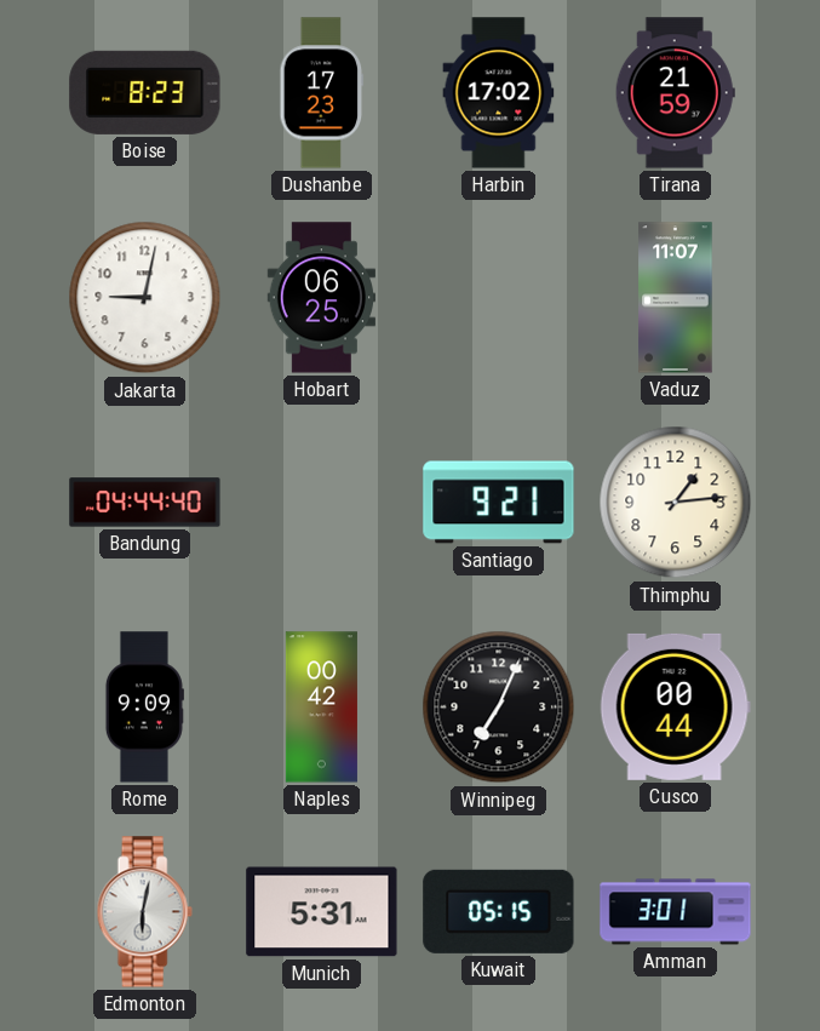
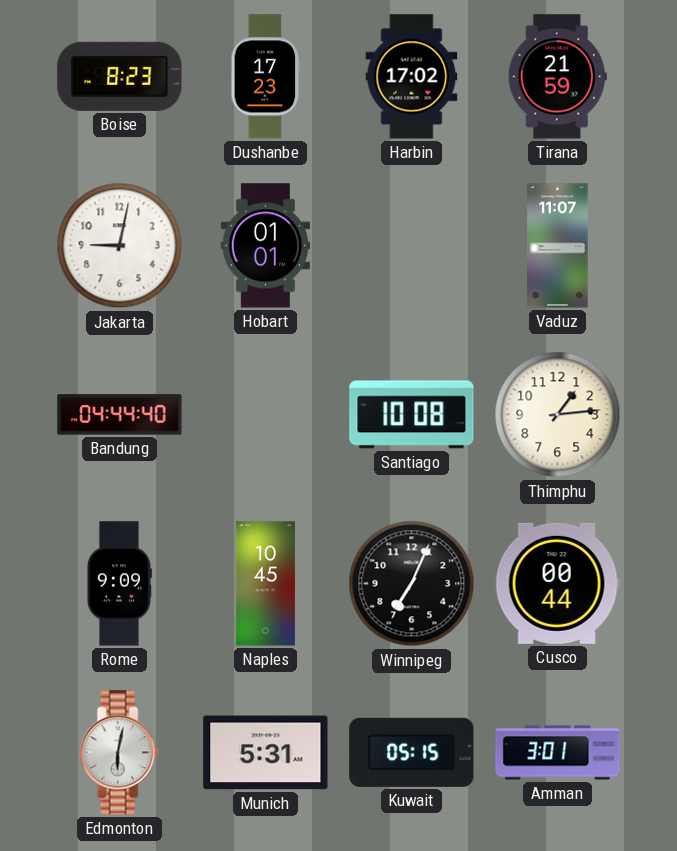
Hobart: 06:25 -> 01:01
Santiago: 9:21 -> 10:08
Naples: 00:42 -> 10:45
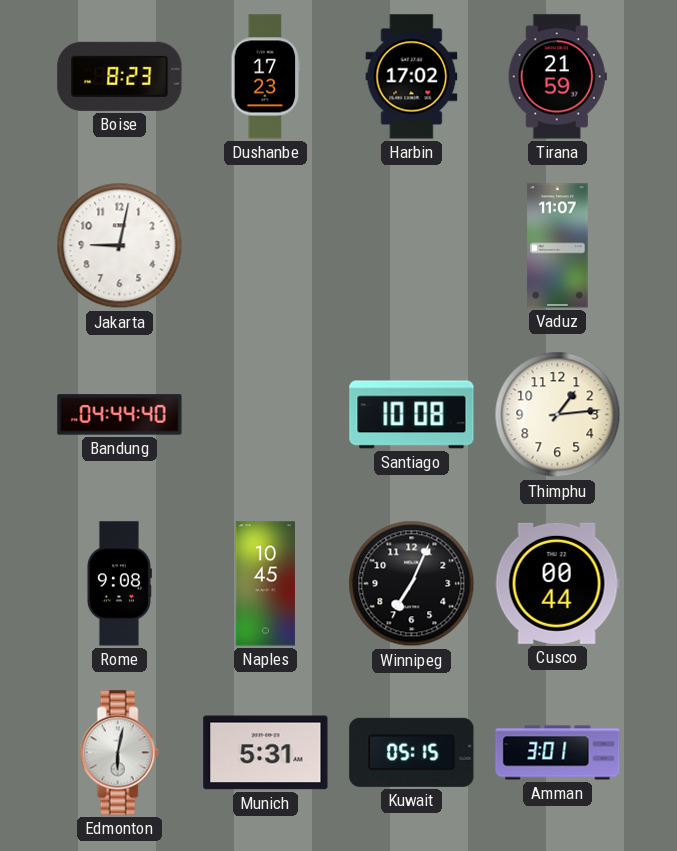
Hobart: 01:01 -> none
Rome: 9:09 -> 9:08
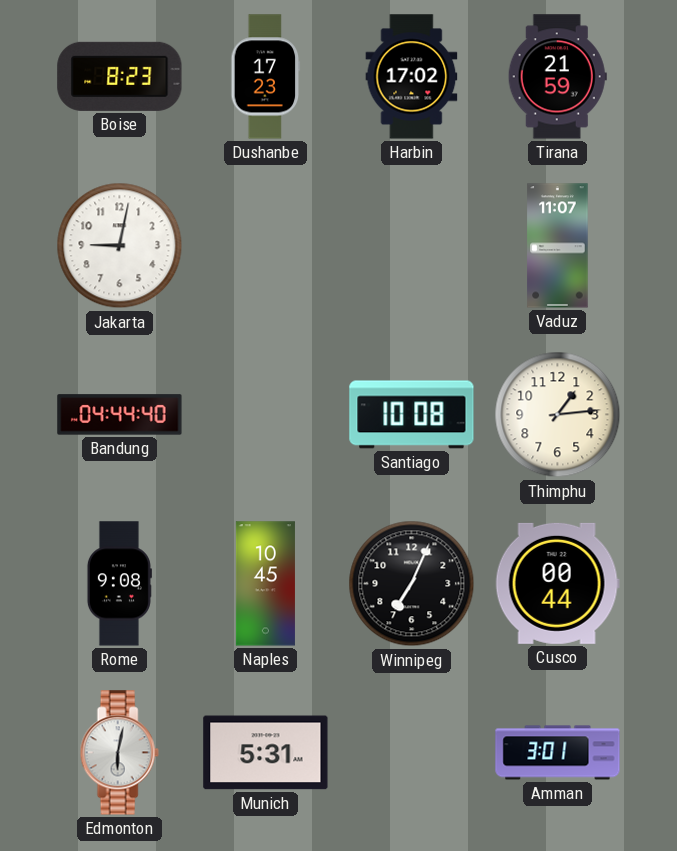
Kuwait: 05:15 -> none
